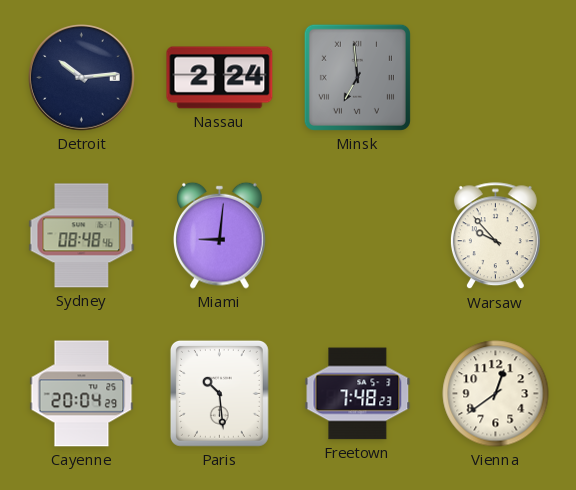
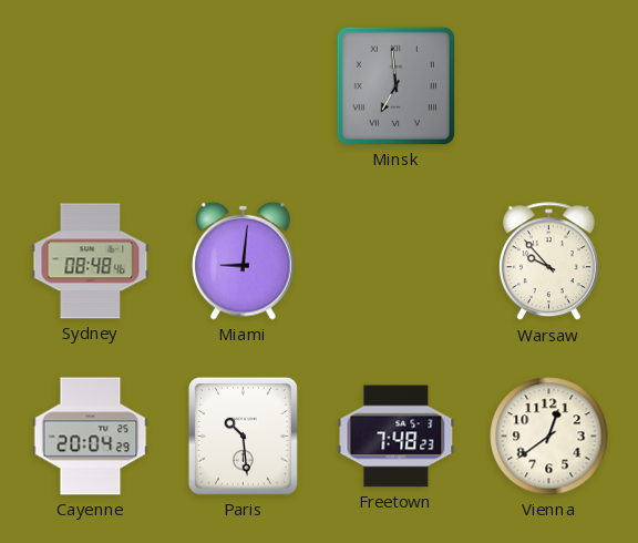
Detroit: 10:14 -> none
Nassau: 2:24 -> none
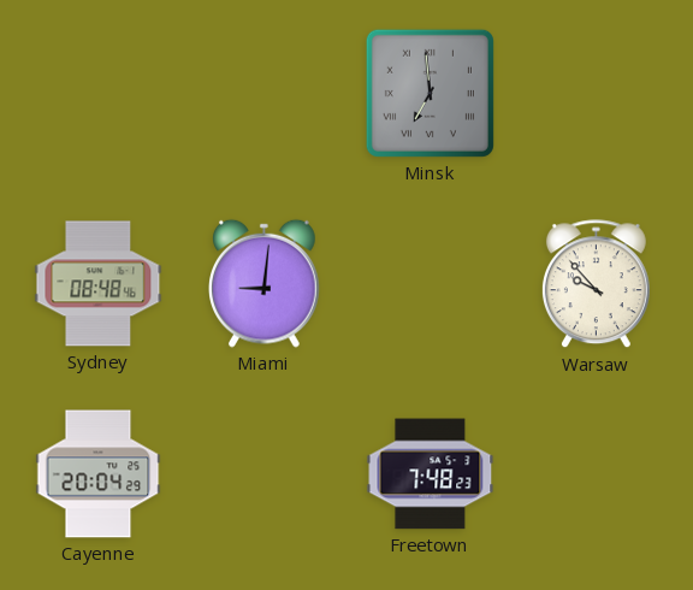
Paris: 10:29 -> none
Vienna: 12:39 -> none
